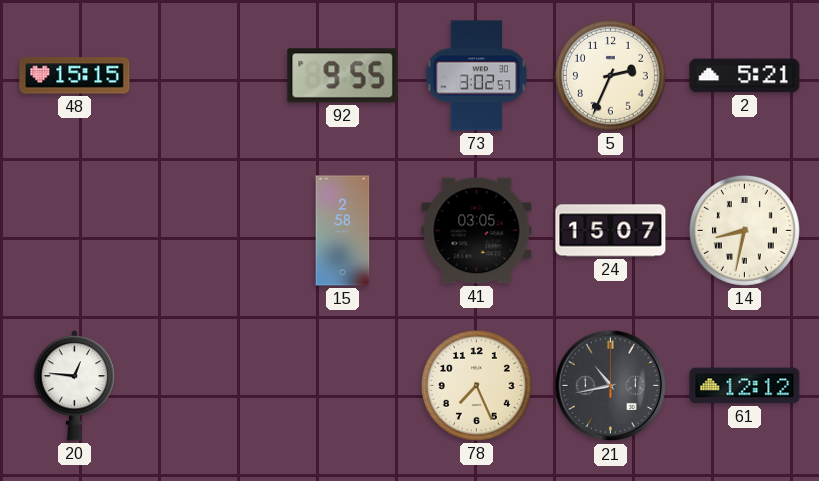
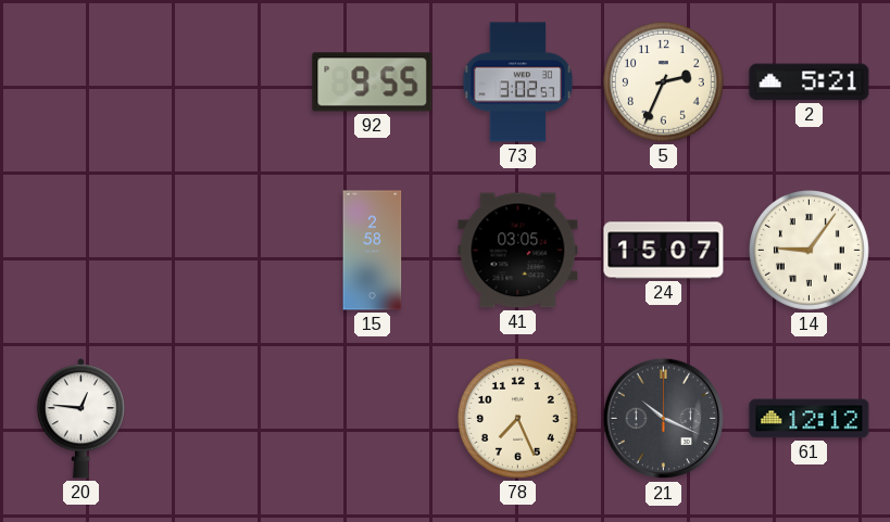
48: 15:15 -> none
14: 8:32 -> 9:06
21: 10:43 -> 10:19
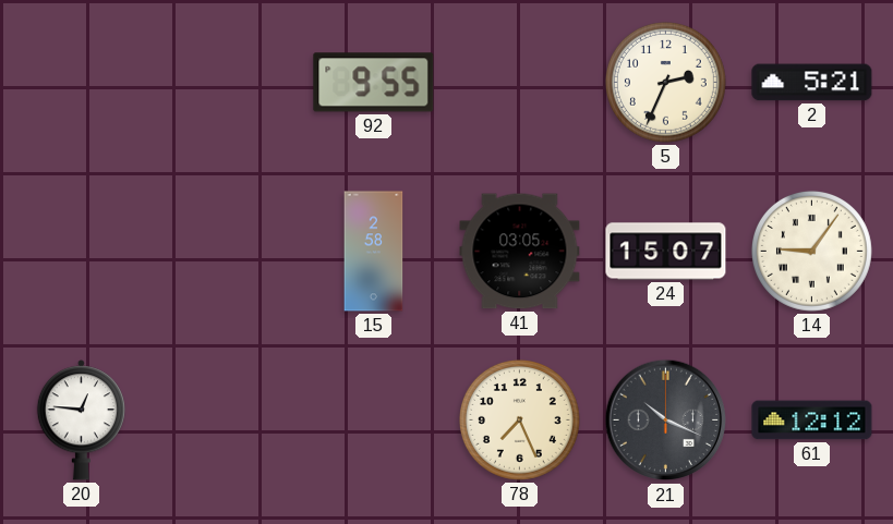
73: 3:02 -> none
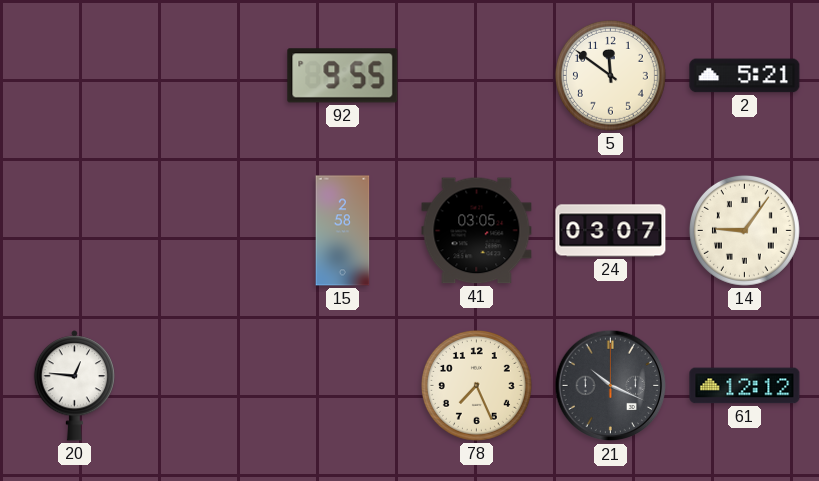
5: 2:34 -> 11:51
24: 15:07 -> 03:07
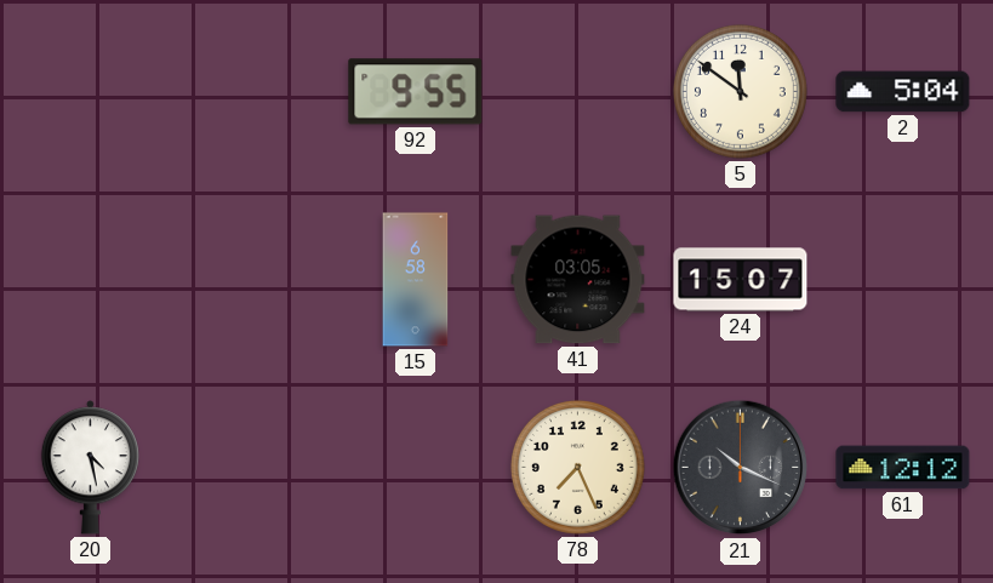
2: 5:21 -> 5:04
15: 2:58 -> 6:58
24: 03:07 -> 15:07
14: 9:06 -> none
20: 12:46 -> 4:28
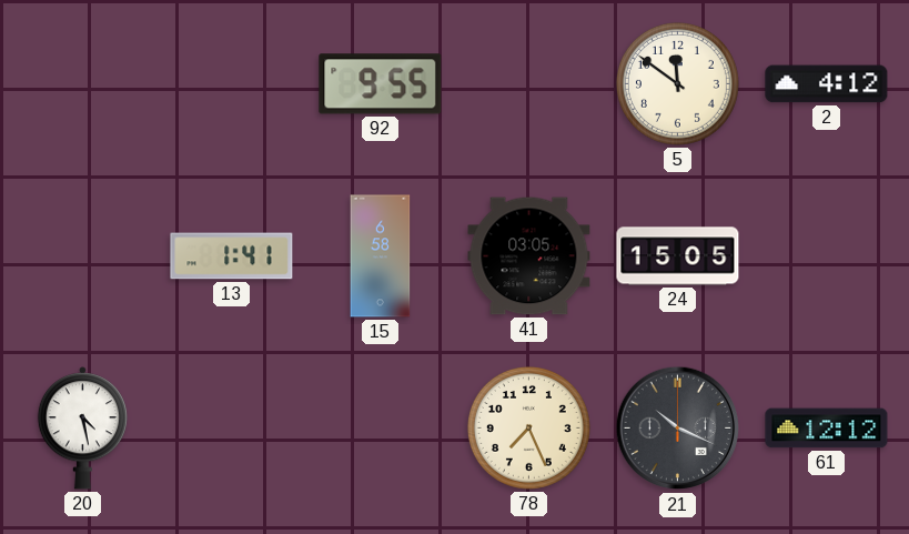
2: 5:04 -> 4:12
13: none -> 1:41
24: 15:07 -> 15:05
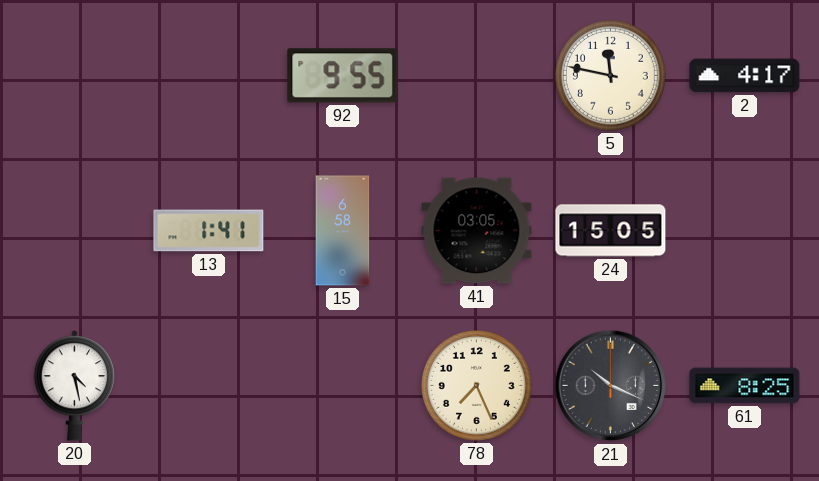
5: 11:51 -> 11:47
2: 4:12 -> 4:17
61: 12:12 -> 8:25
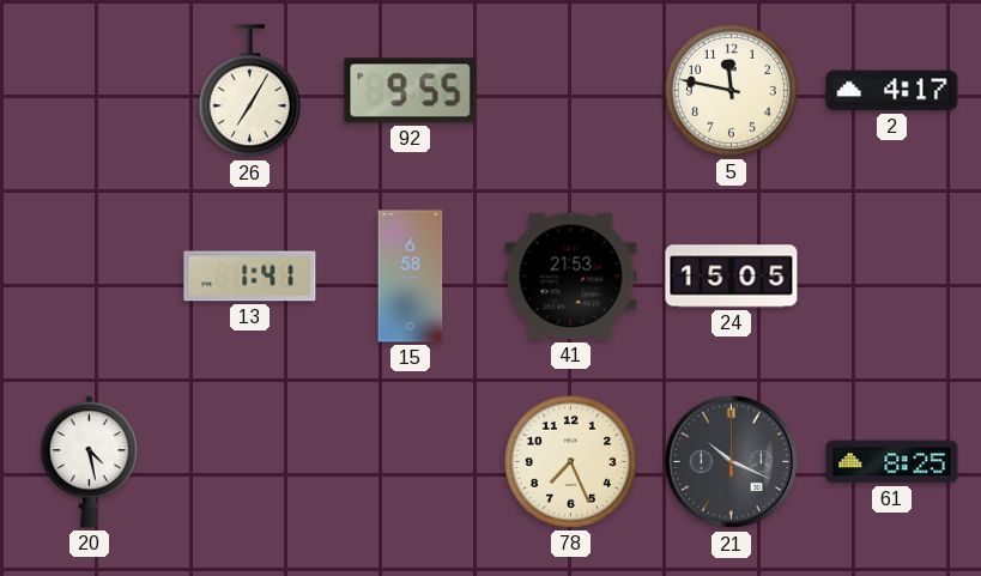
26: none -> 7:05
41: 03:05 -> 21:53
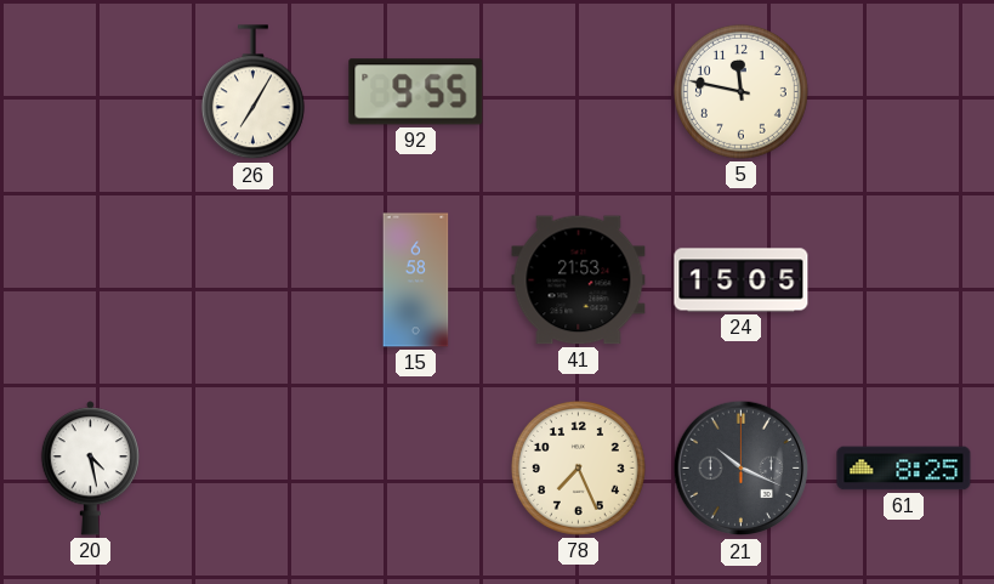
2: 4:17 -> none
13: 1:41 -> none
